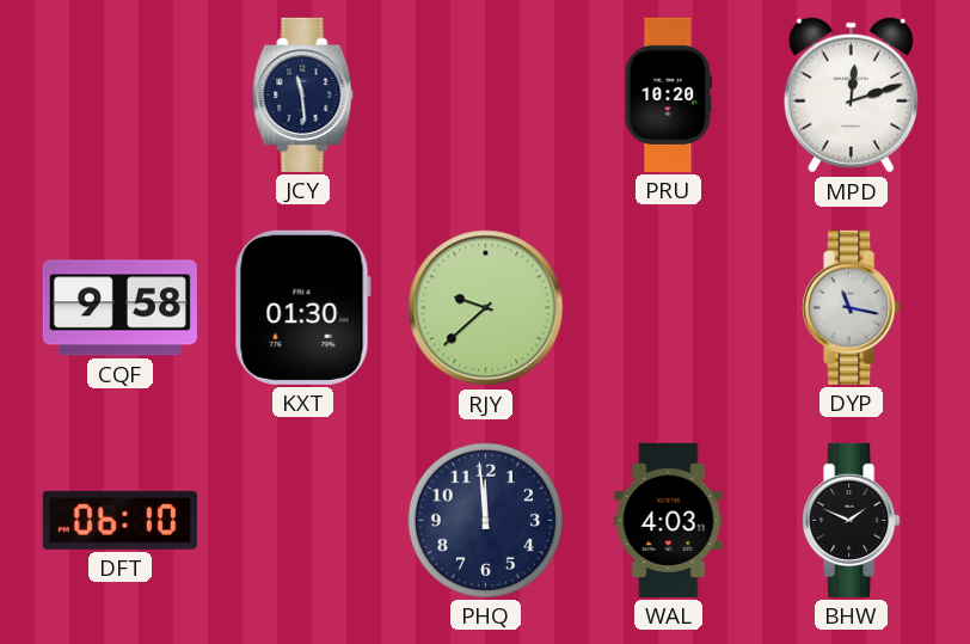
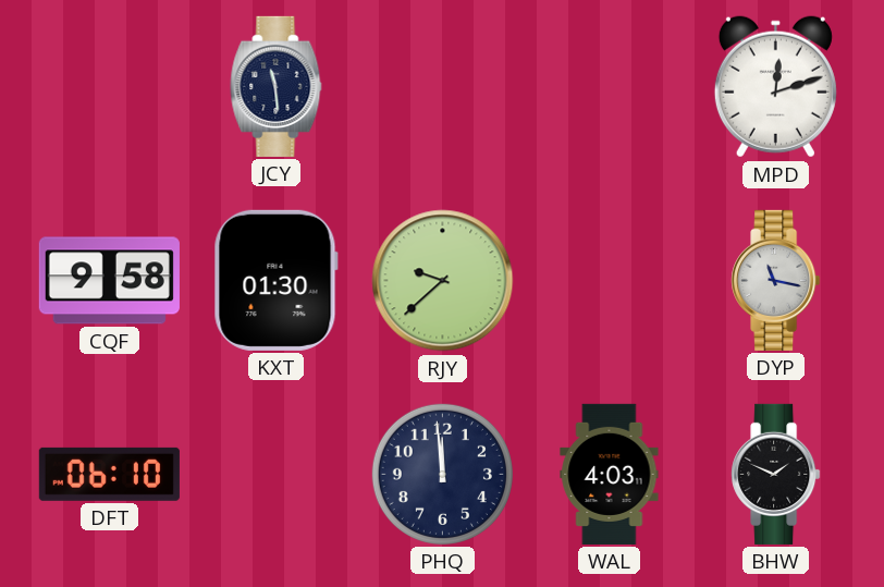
PRU: 10:20 -> none
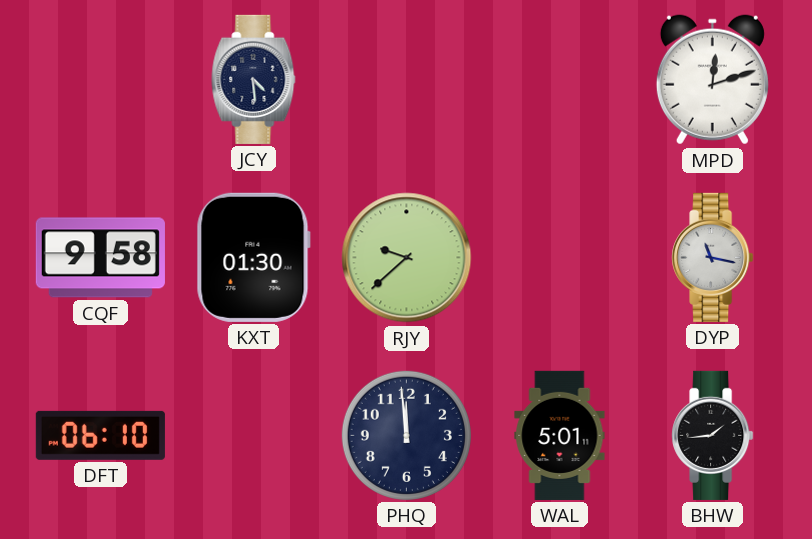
JCY: 11:29 -> 4:29
WAL: 4:03 -> 5:01
BHW: 1:49 -> 1:44
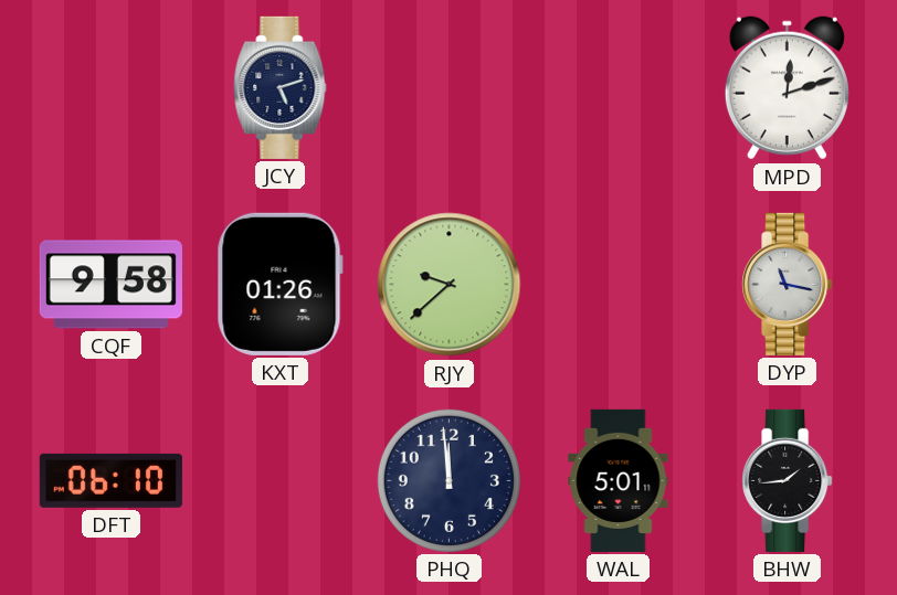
JCY: 4:29 -> 5:12
KXT: 01:30 -> 01:26
